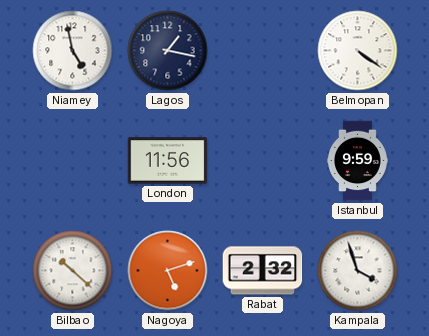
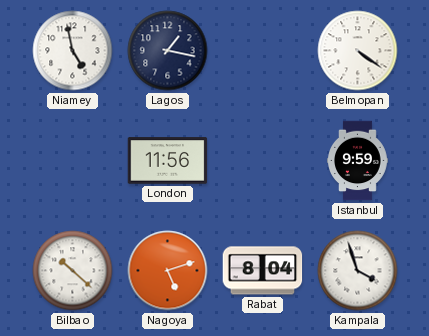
Rabat: 2:32 -> 8:04
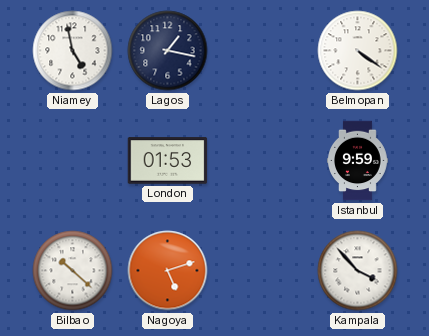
London: 11:56 -> 01:53
Rabat: 8:04 -> none
Kampala: 3:57 -> 3:53
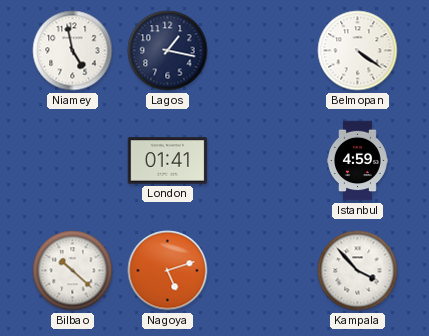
London: 01:53 -> 01:41
Istanbul: 9:59 -> 4:59
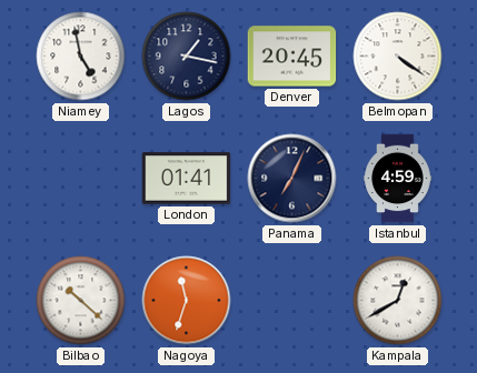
Denver: none -> 20:45
Panama: none -> 7:04
Nagoya: 5:12 -> 11:33
Kampala: 3:53 -> 12:40
